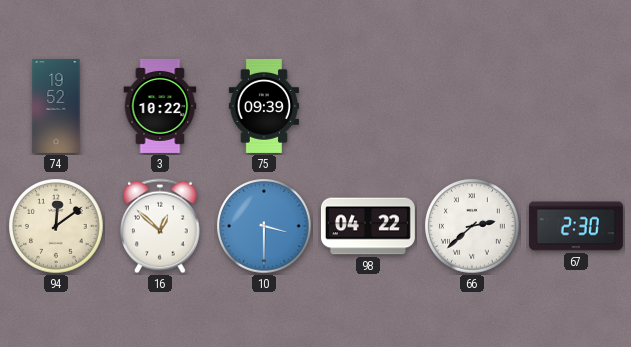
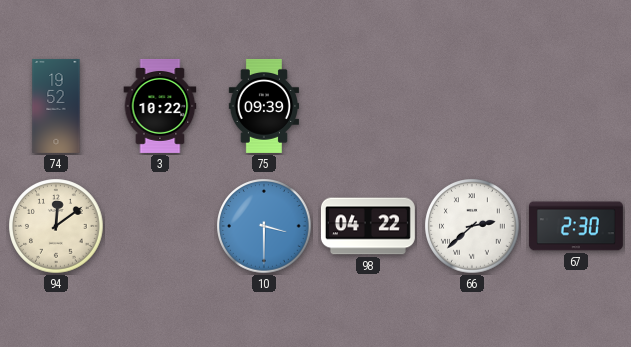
16: 12:52 -> none
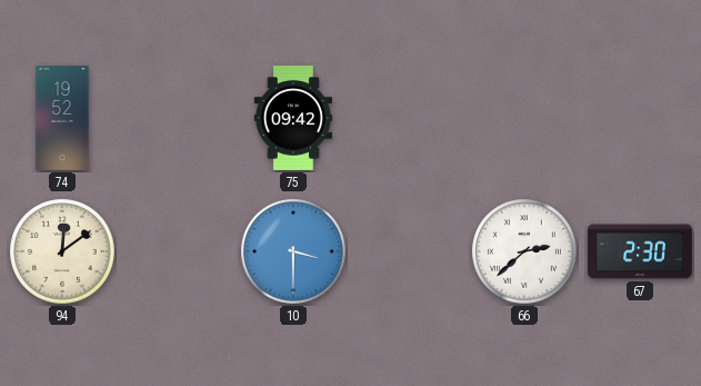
3: 10:22 -> none
75: 09:39 -> 09:42
98: 04:22 -> none
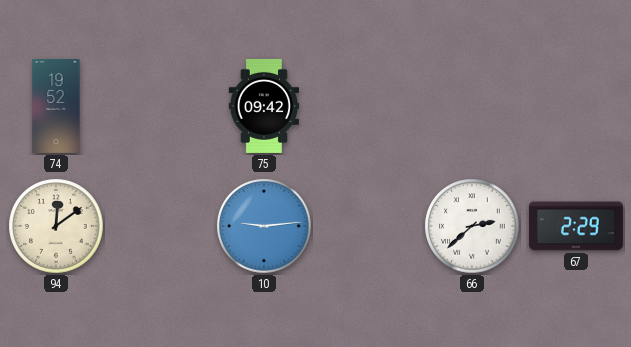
10: 3:30 -> 9:14
67: 2:30 -> 2:29
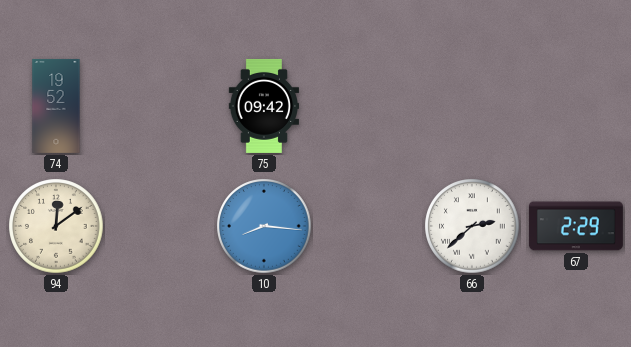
10: 9:14 -> 8:16
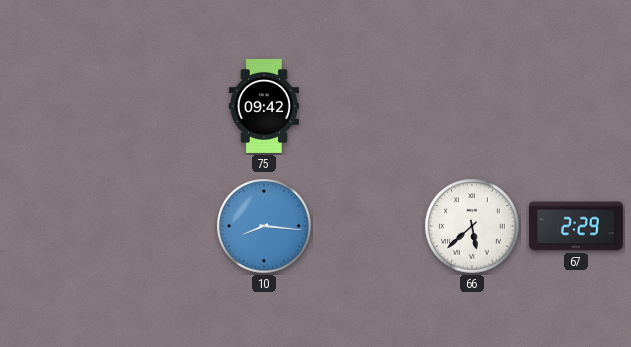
74: 19:52 -> none
94: 12:09 -> none
66: 2:38 -> 5:38
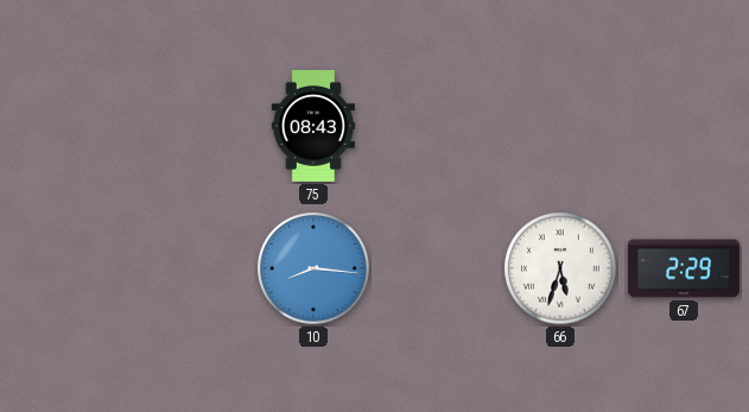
75: 09:42 -> 08:43
66: 5:38 -> 5:33
